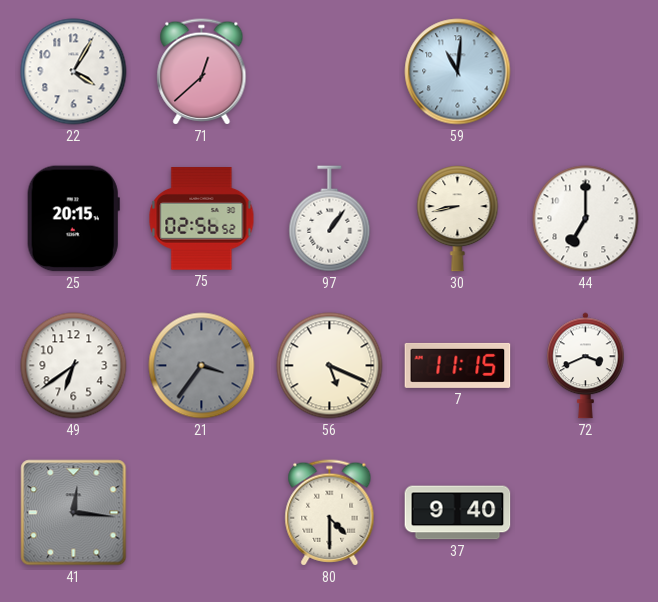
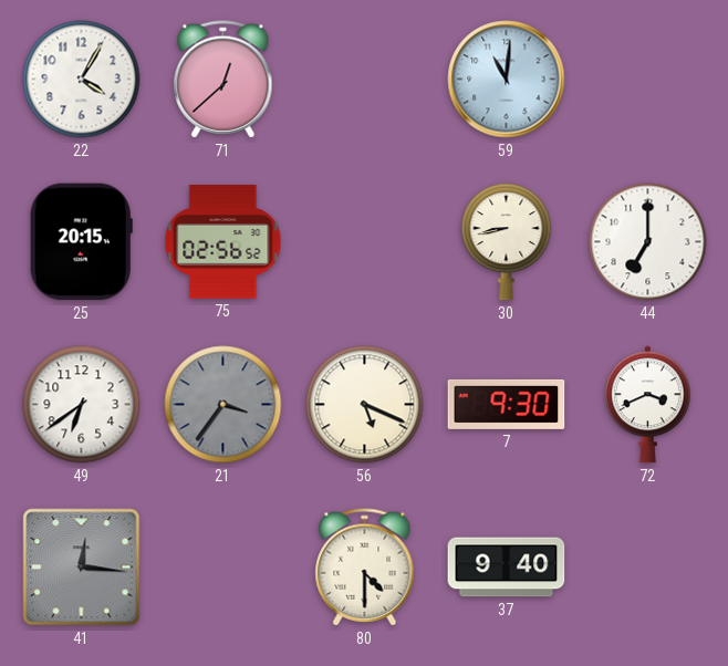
97: 1:06 -> none
7: 11:15 -> 9:30
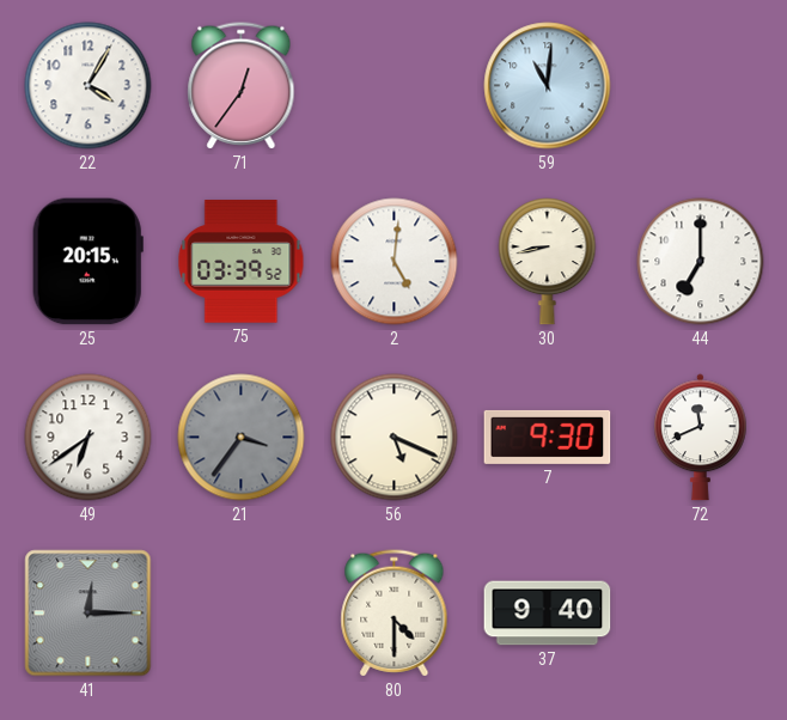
71: 12:38 -> 12:36
75: 02:56 -> 03:39
2: none -> 5:01
72: 3:41 -> 11:41
41: 12:16 -> 12:15
